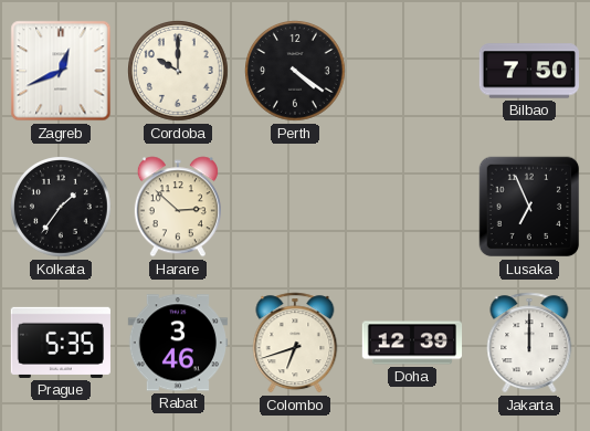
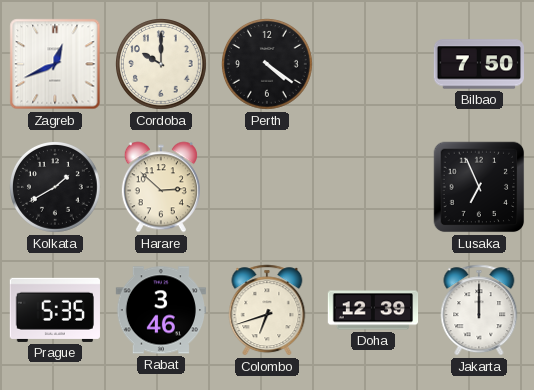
Kolkata: 1:36 -> 1:40
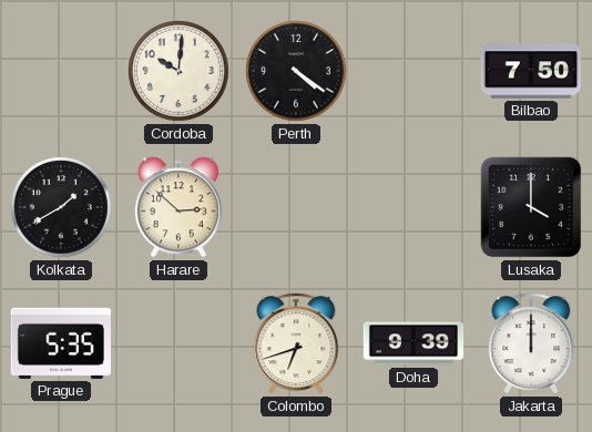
Zagreb: 12:41 -> none
Cordoba: 10:00 -> 10:01
Lusaka: 6:56 -> 4:00
Rabat: 3:46 -> none
Doha: 12:39 -> 9:39
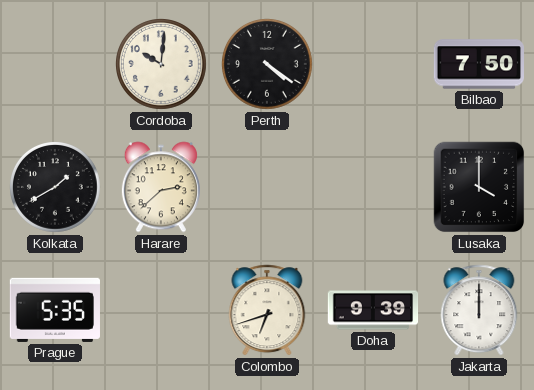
Harare: 2:52 -> 2:38
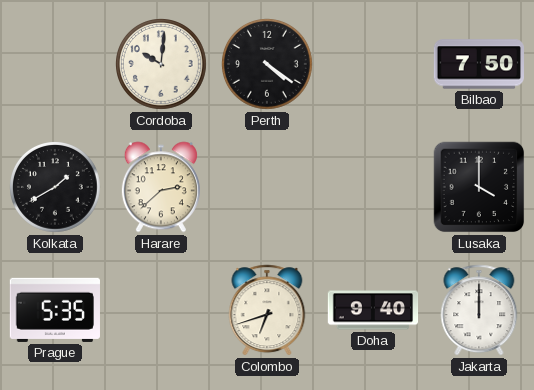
Doha: 9:39 -> 9:40
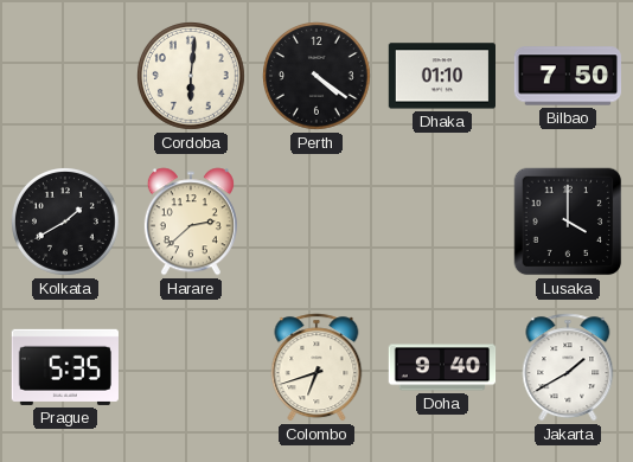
Cordoba: 10:01 -> 6:01
Dhaka: none -> 01:10
Jakarta: 12:00 -> 1:40
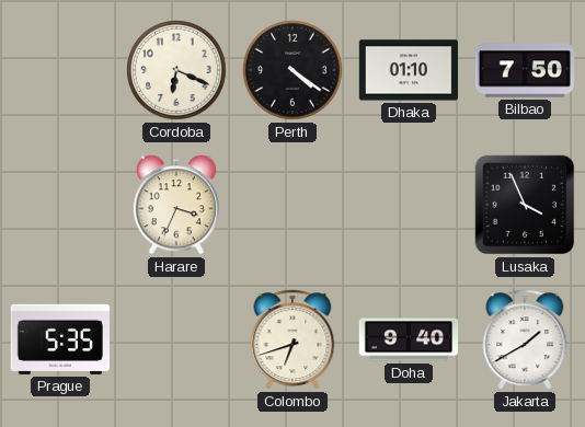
Cordoba: 6:01 -> 6:19
Kolkata: 1:40 -> none
Harare: 2:38 -> 3:34
Lusaka: 4:00 -> 3:56
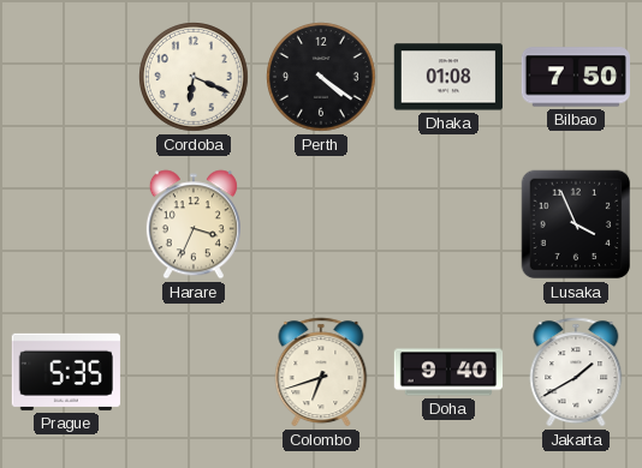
Dhaka: 01:10 -> 01:08
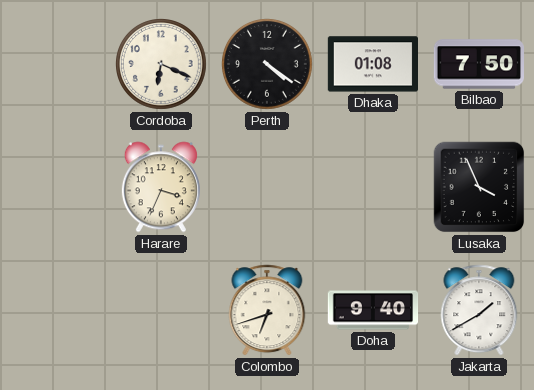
Prague: 5:35 -> none
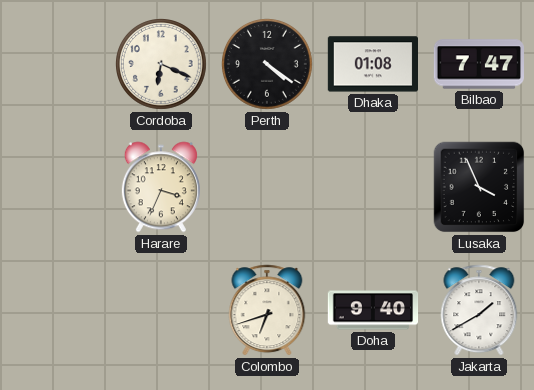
Bilbao: 7:50 -> 7:47
